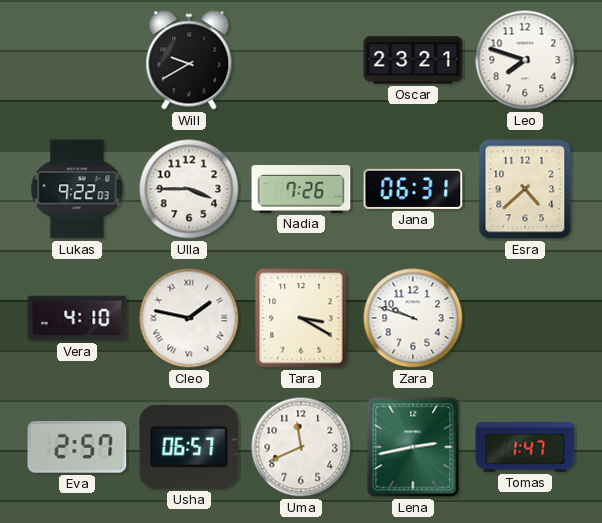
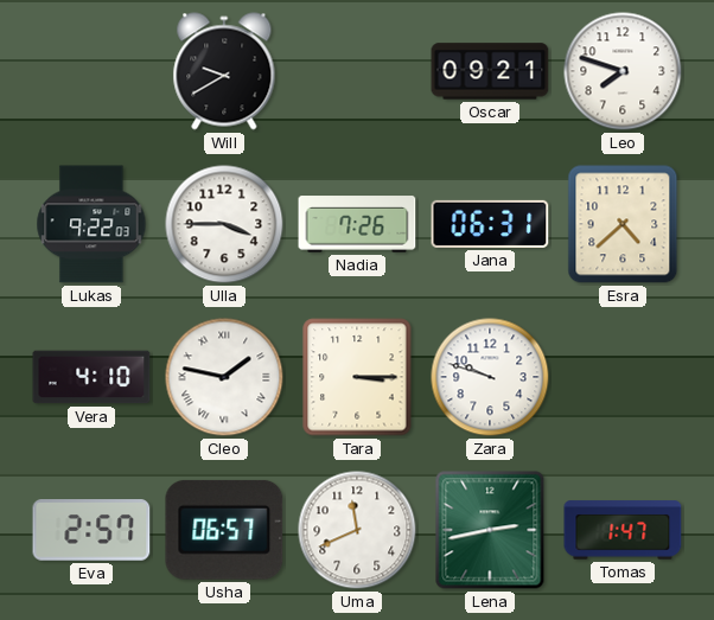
Oscar: 23:21 -> 09:21
Tara: 3:20 -> 3:15
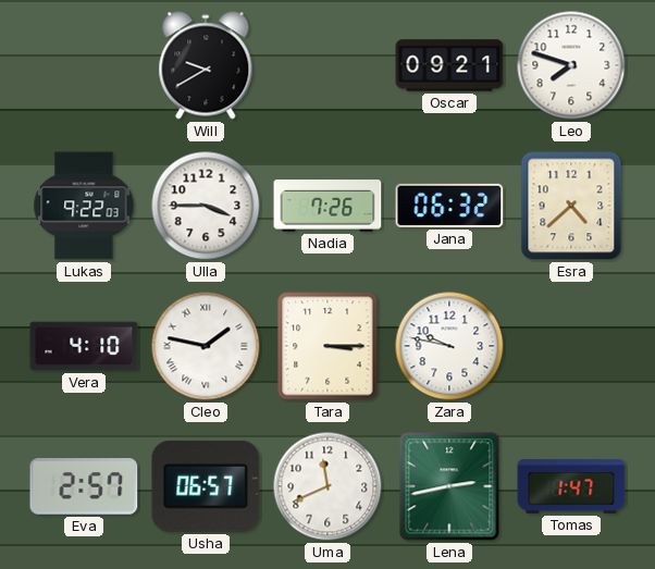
Jana: 06:31 -> 06:32
Zara: 9:48 -> 9:47
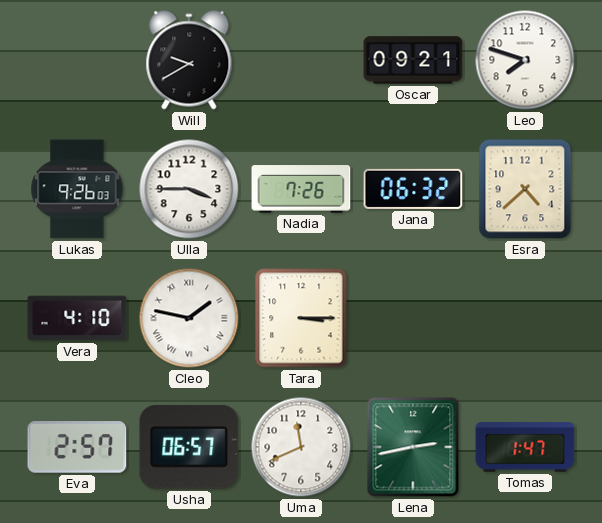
Lukas: 9:22 -> 9:26
Zara: 9:47 -> none
